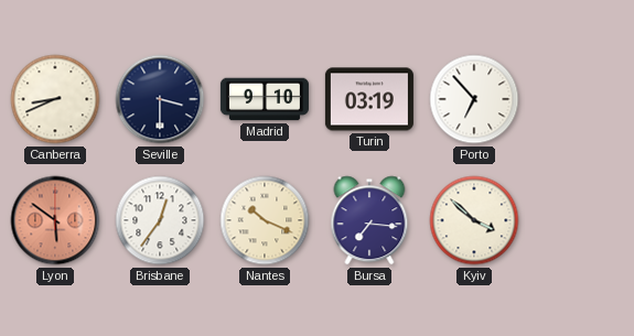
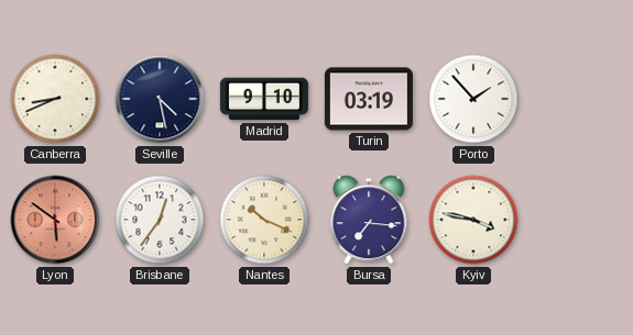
Seville: 3:30 -> 4:28
Porto: 6:53 -> 1:53
Kyiv: 3:52 -> 3:47
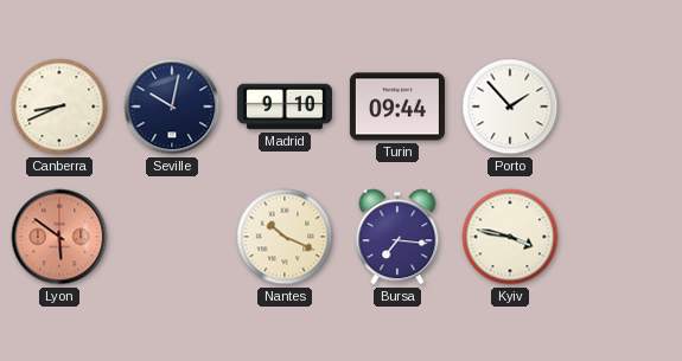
Seville: 4:28 -> 10:02
Turin: 03:19 -> 09:44
Brisbane: 12:36 -> none
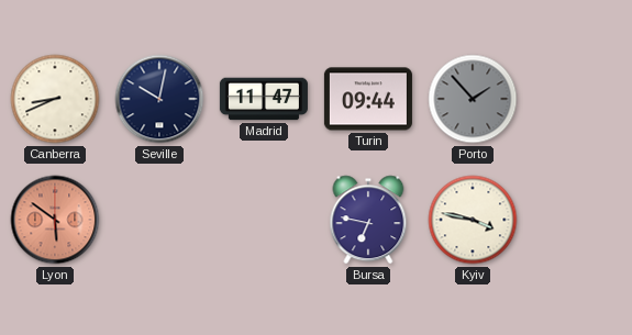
Madrid: 9:10 -> 11:47
Porto dial: white -> grey
Nantes: 10:19 -> none
Bursa: 7:16 -> 6:47
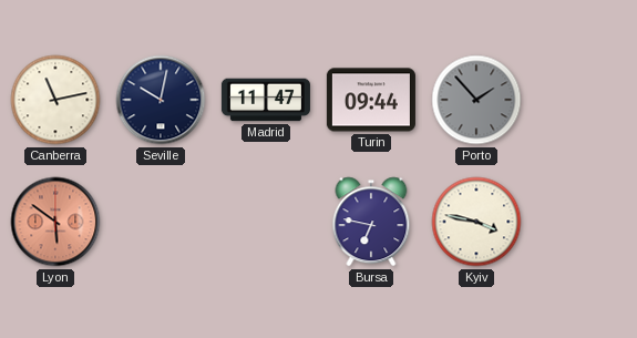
Canberra: 8:41 -> 11:13
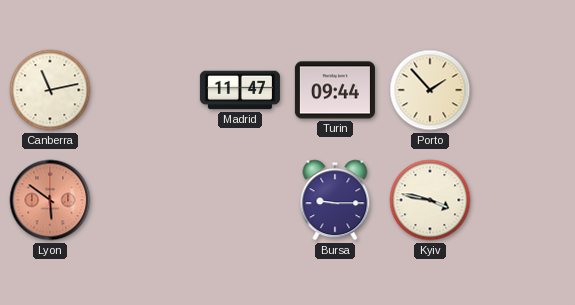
Seville: 10:02 -> none
Porto dial: grey -> cream
Bursa: 6:47 -> 9:15
